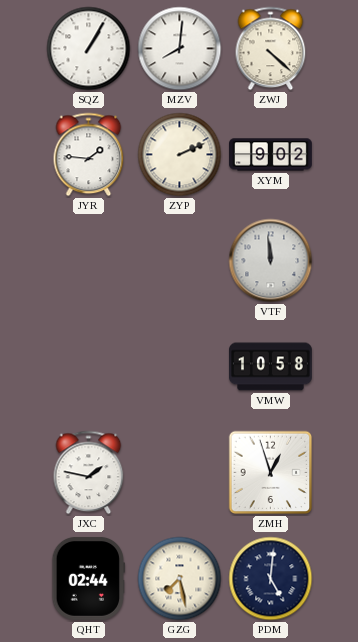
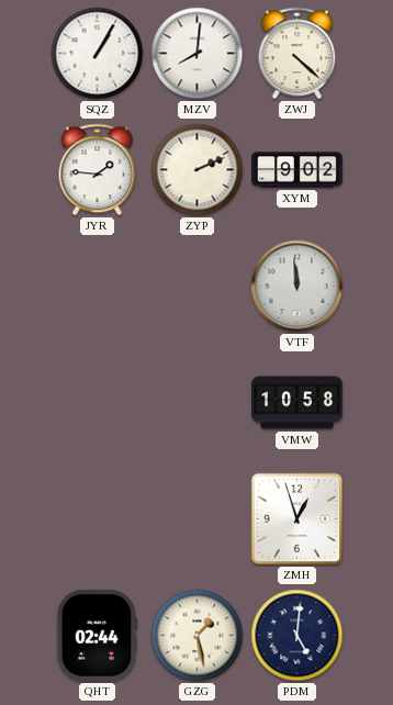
JXC: 1:47 -> none
GZG: 7:28 -> 1:28
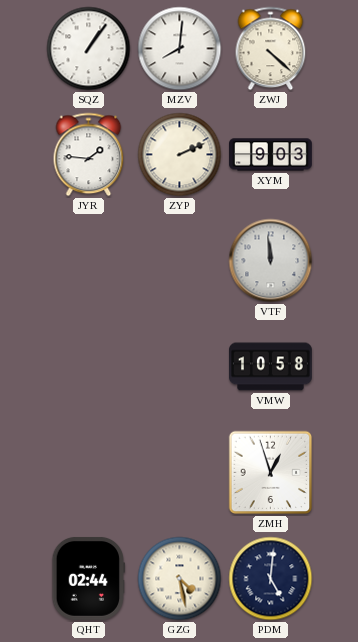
SQZ: 1:05 -> 1:06
XYM: 9:02 -> 9:03
GZG: 1:28 -> 4:28
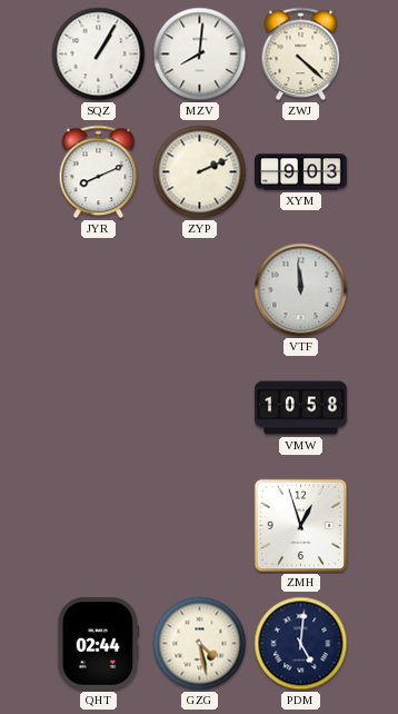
SQZ: 1:06 -> 1:05
JYR: 1:46 -> 8:11
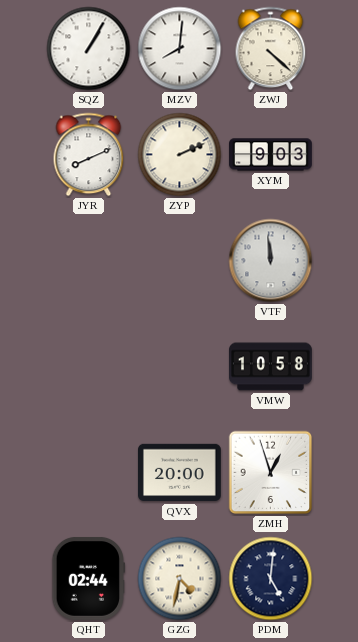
QVX: none -> 20:00
GZG: 4:28 -> 4:32
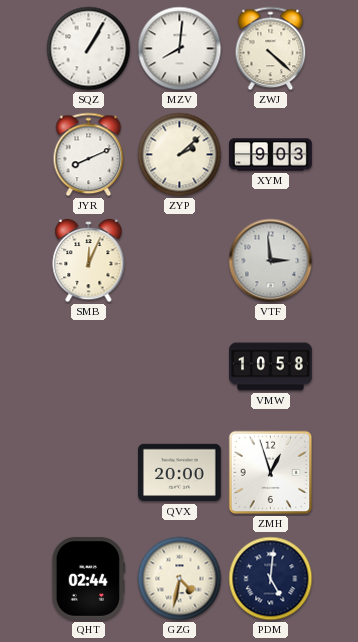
ZYP: 2:11 -> 2:08
SMB: none -> 12:04
VTF: 11:59 -> 2:59
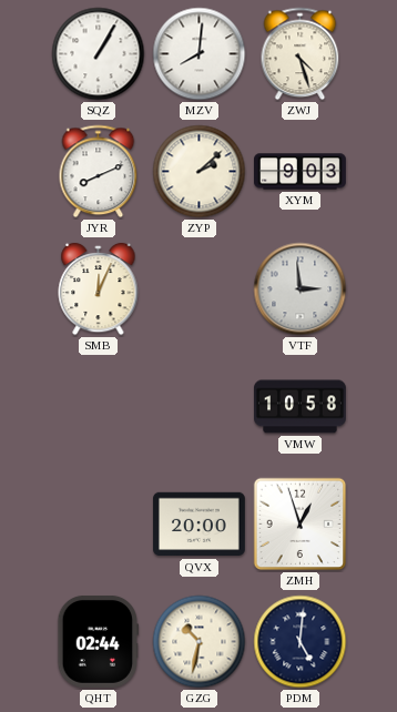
ZWJ: 4:22 -> 4:27
GZG: 4:32 -> 10:32
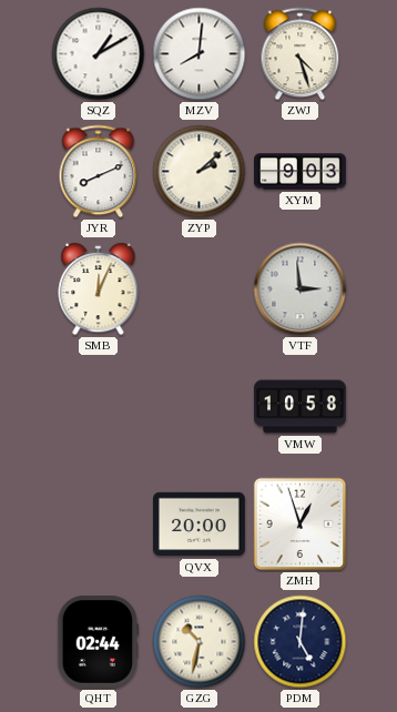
SQZ: 1:05 -> 1:10
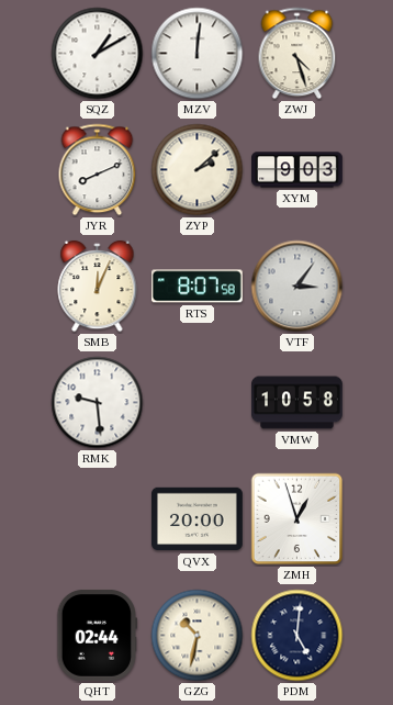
MZV: 8:01 -> 12:01
RTS: none -> 8:07
VTF: 2:59 -> 3:06
RMK: none -> 9:29
